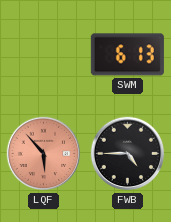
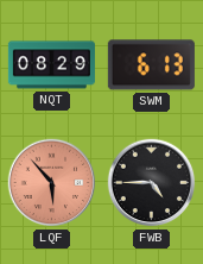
NQT: none -> 08:29
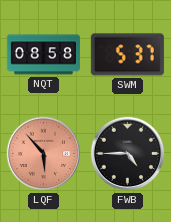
NQT: 08:29 -> 08:58
SWM: 6:13 -> 5:37
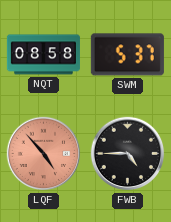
LQF: 5:53 -> 4:53
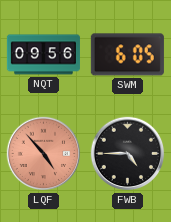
NQT: 08:58 -> 09:56
SWM: 5:37 -> 6:05
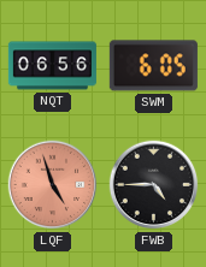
NQT: 09:56 -> 06:56
LQF: 4:53 -> 4:57
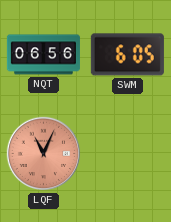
LQF: 4:57 -> 11:04
FWB: 4:45 -> none
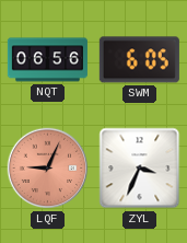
LQF: 11:04 -> 9:04
ZYL: none -> 3:34
